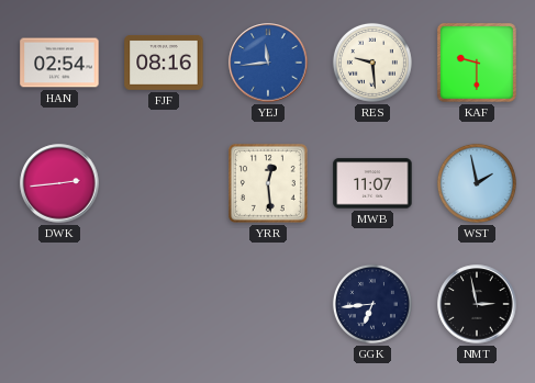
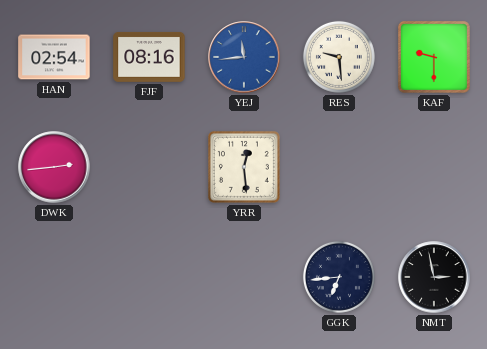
MWB: 11:07 -> none
WST: 1:58 -> none
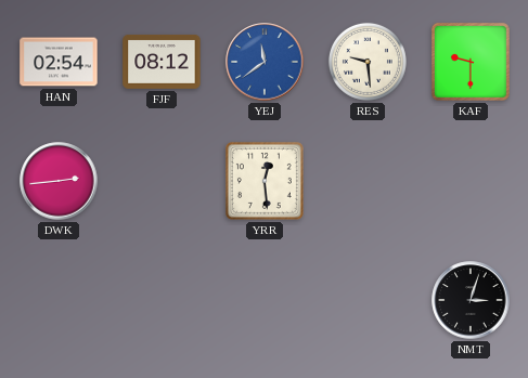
FJF: 08:16 -> 08:12
YEJ: 11:44 -> 11:39
GGK: 6:44 -> none
NMT: 2:58 -> 3:03
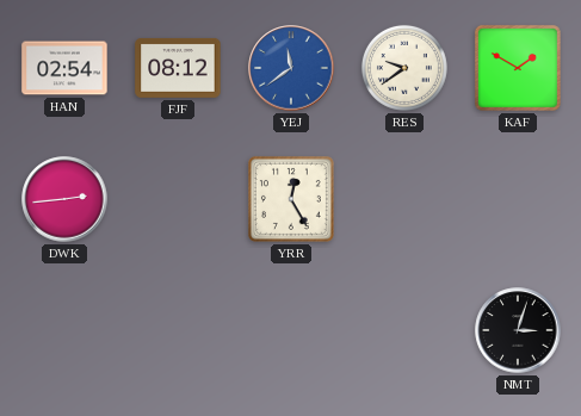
RES: 9:29 -> 9:39
KAF: 9:30 -> 1:50
YRR: 12:29 -> 12:25
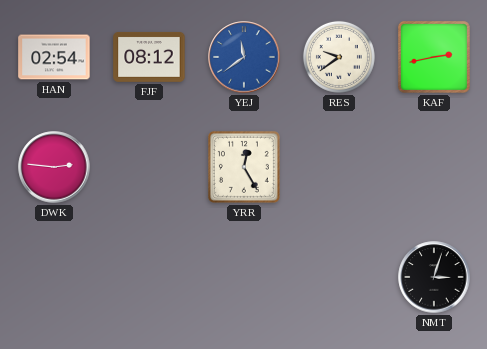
KAF: 1:50 -> 2:43
DWK: 2:44 -> 2:46
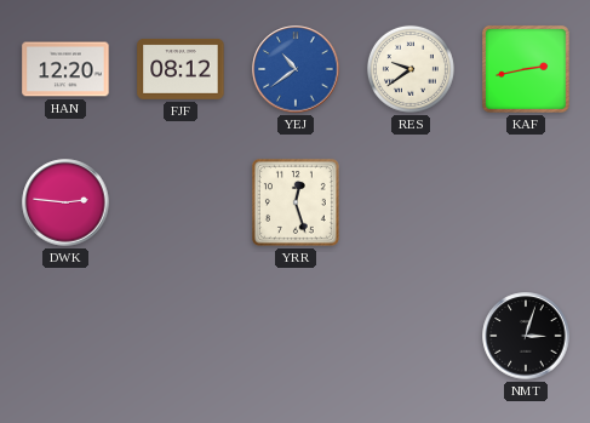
HAN: 02:54 -> 12:20
YEJ: 11:39 -> 10:39
YRR: 12:25 -> 12:27
